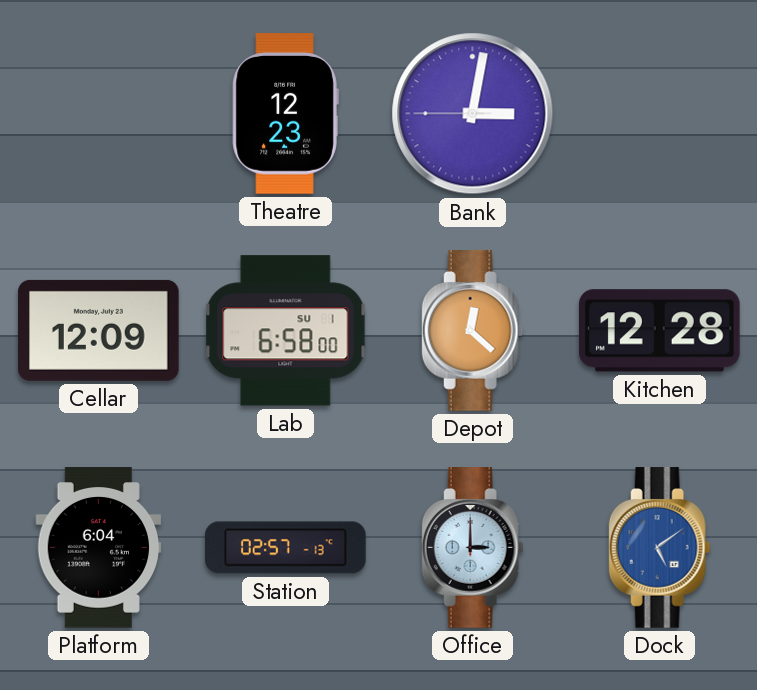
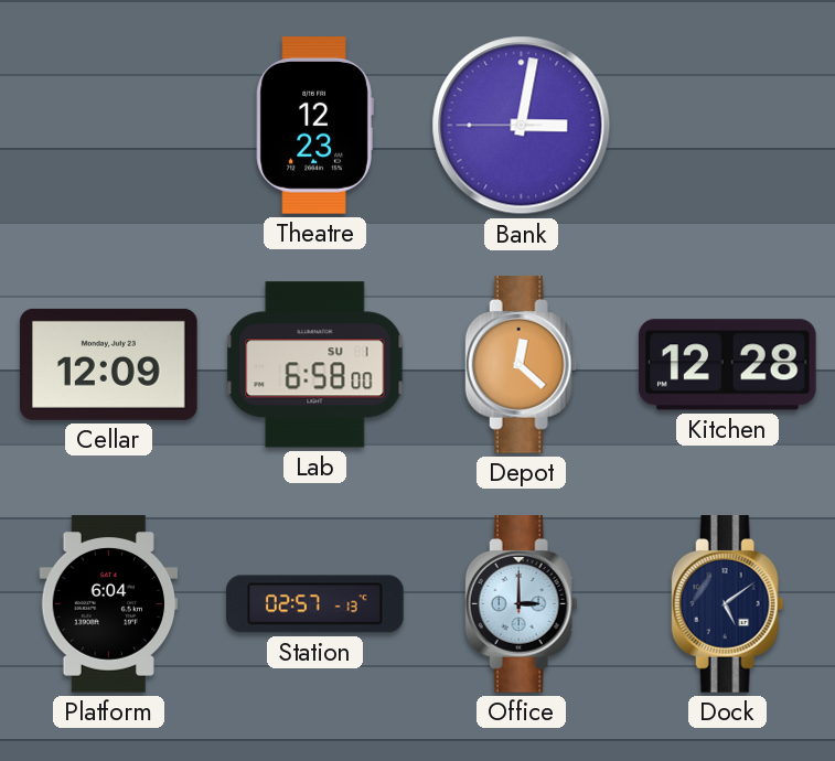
Dock dial: blue -> navy
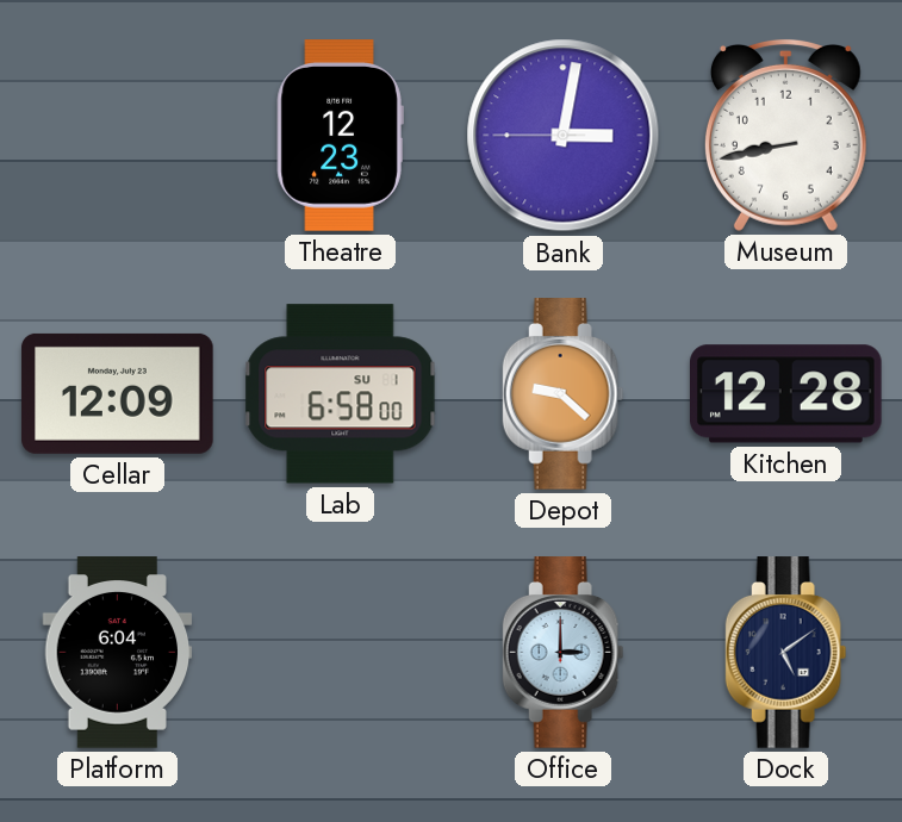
Museum: none -> 8:43
Depot: 12:22 -> 9:22
Station: 02:57 -> none
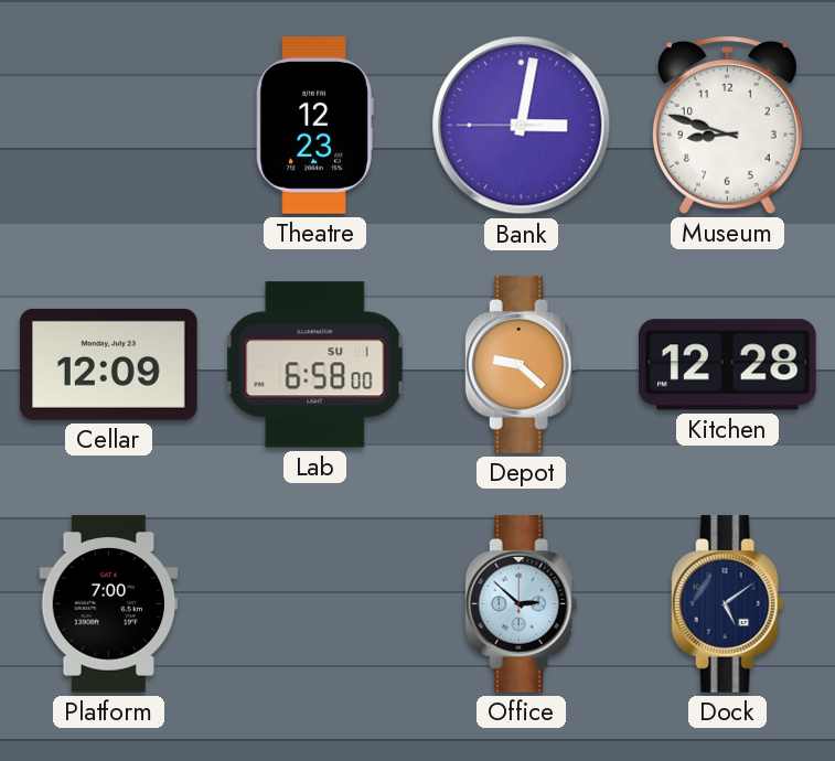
Museum: 8:43 -> 8:48
Platform: 6:04 -> 7:00
Office: 3:00 -> 2:52
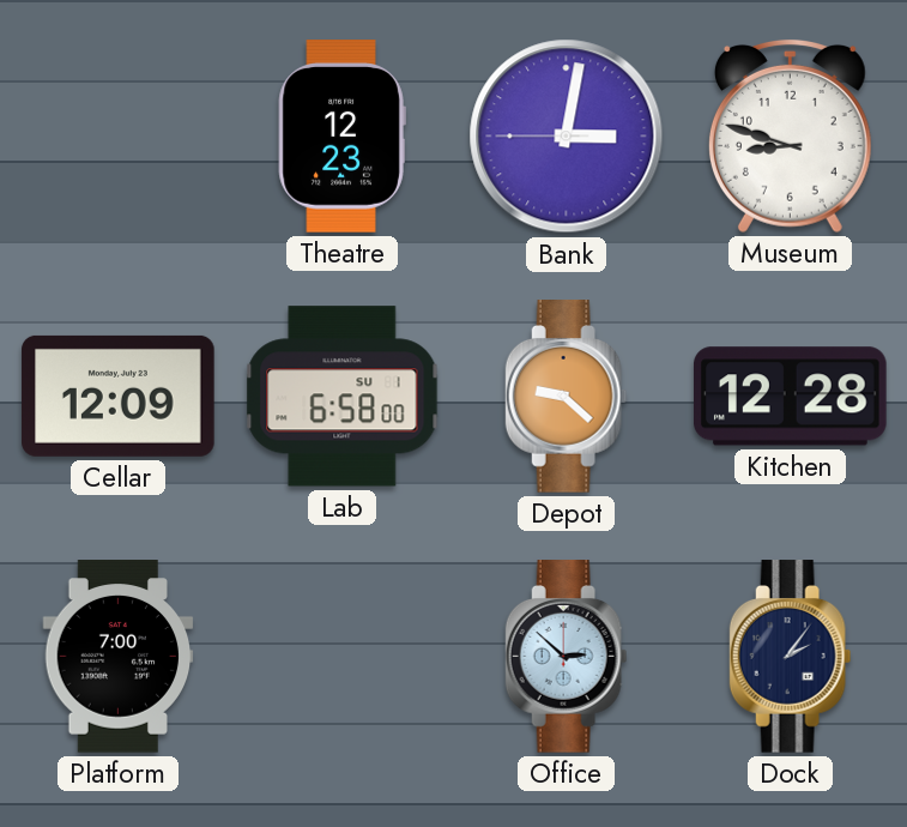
Dock: 5:09 -> 2:06
